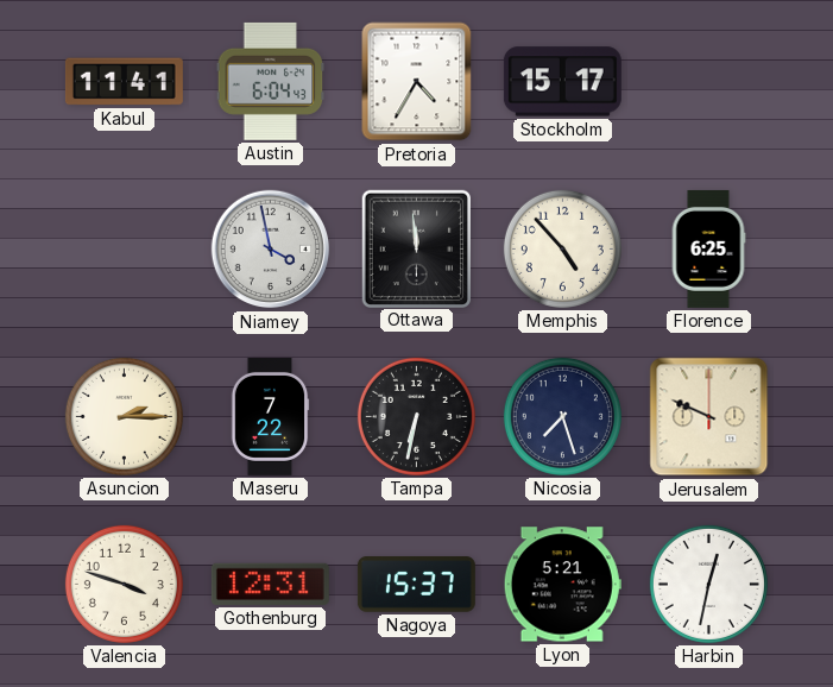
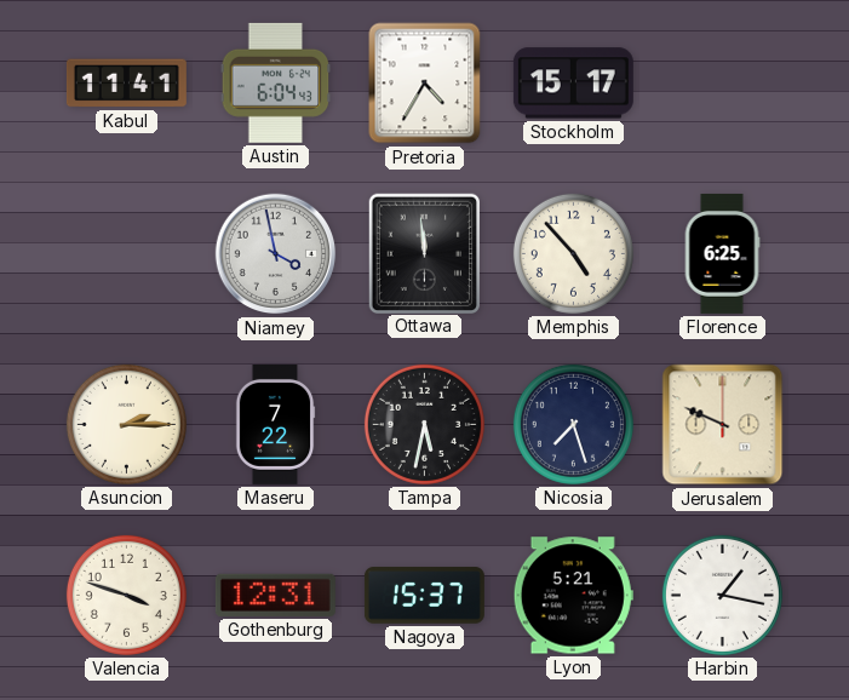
Tampa: 6:32 -> 5:32
Harbin: 12:32 -> 1:17
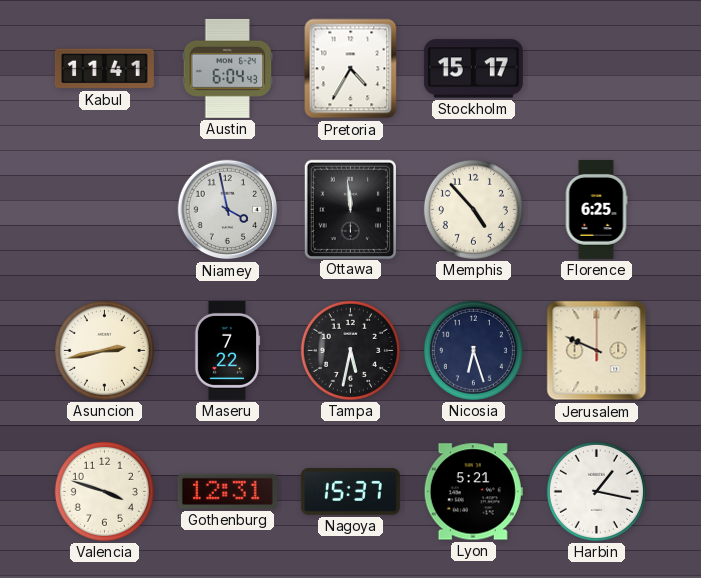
Asuncion: 2:15 -> 2:43
Nicosia: 7:27 -> 6:27
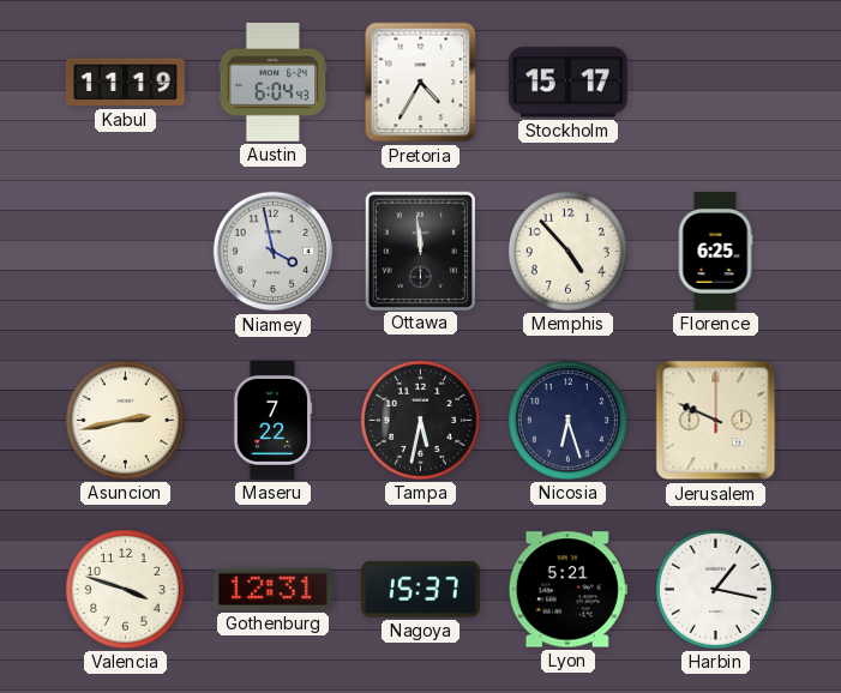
Kabul: 11:41 -> 11:19
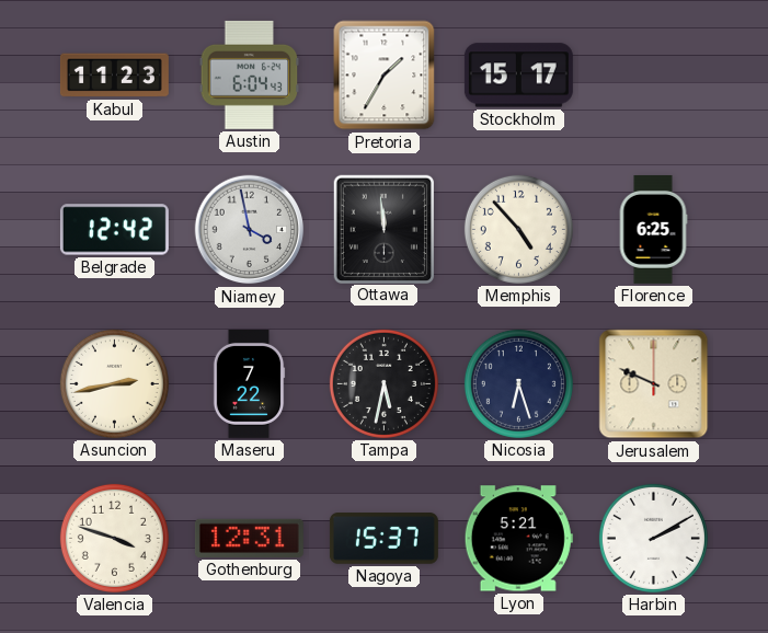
Kabul: 11:19 -> 11:23
Pretoria: 4:35 -> 1:35
Belgrade: none -> 12:42
Harbin: 1:17 -> 2:10
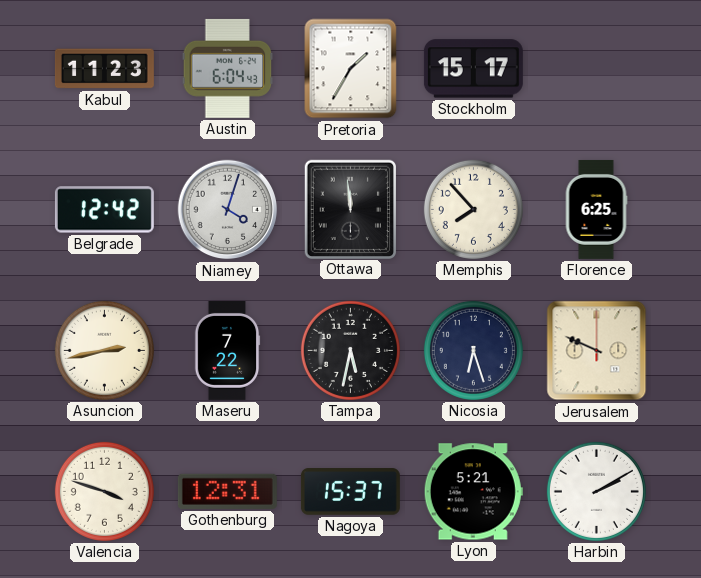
Niamey: 3:58 -> 4:03
Memphis: 4:53 -> 7:53
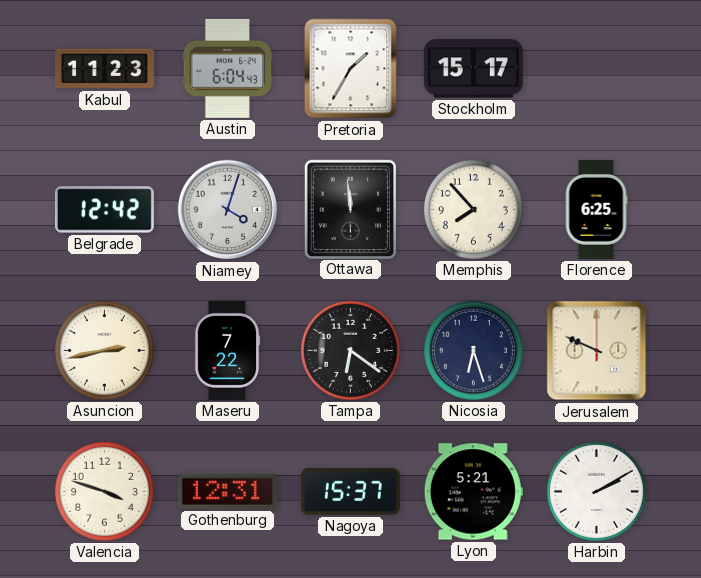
Tampa: 5:32 -> 6:21
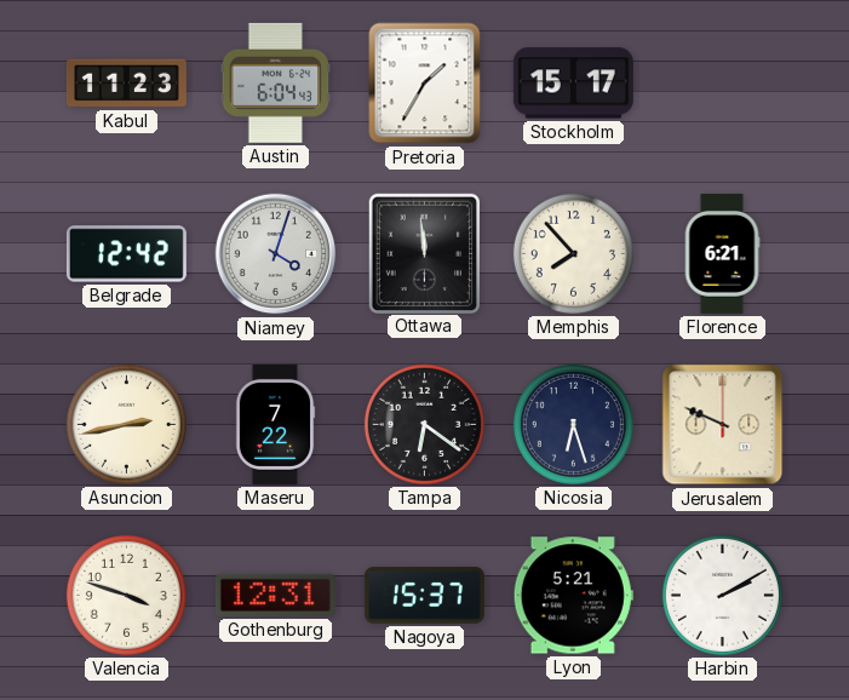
Florence: 6:25 -> 6:21
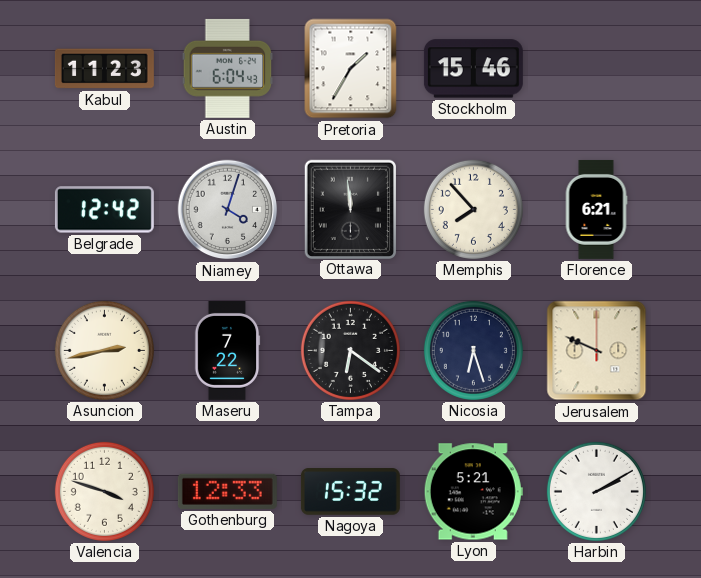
Stockholm: 15:17 -> 15:46
Gothenburg: 12:31 -> 12:33
Nagoya: 15:37 -> 15:32
